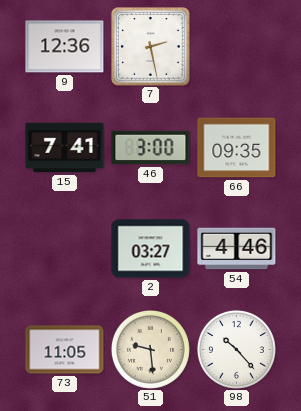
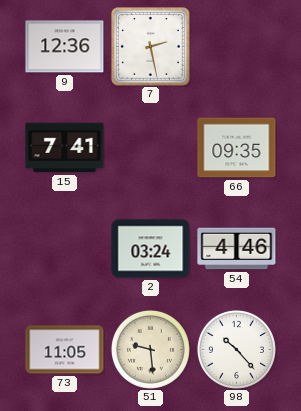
46: 3:00 -> none
2: 03:27 -> 03:24
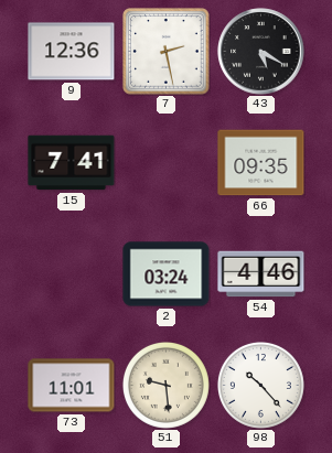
43: none -> 5:20
73: 11:05 -> 11:01
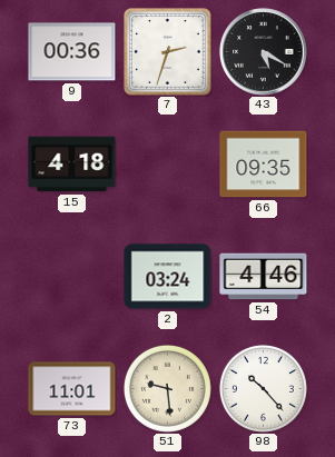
9: 12:36 -> 00:36
7: 2:28 -> 2:33
15: 7:41 -> 4:18
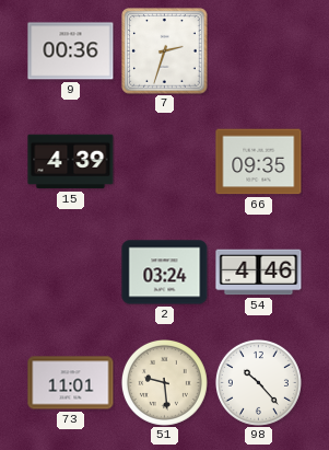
43: 5:20 -> none
15: 4:18 -> 4:39
